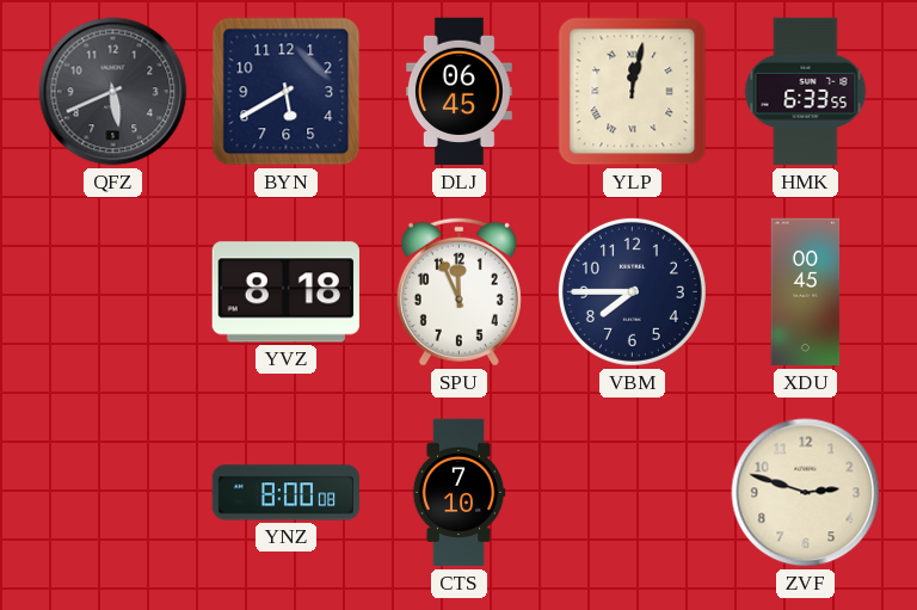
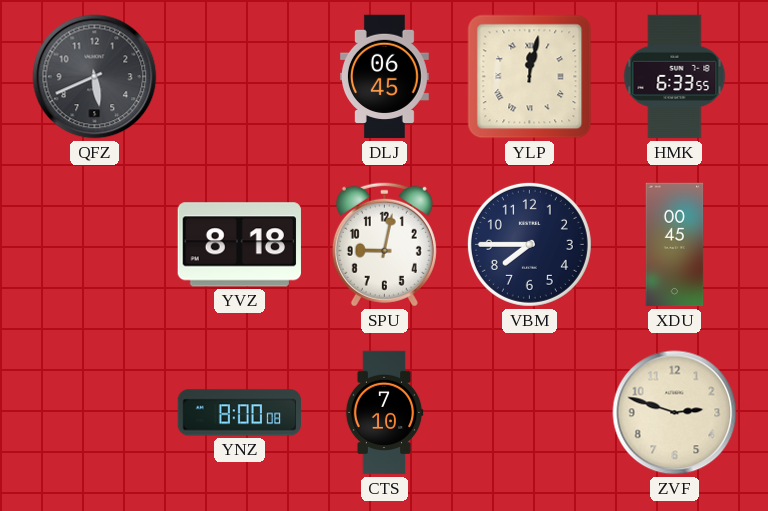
BYN: 5:40 -> none
SPU: 11:56 -> 9:02
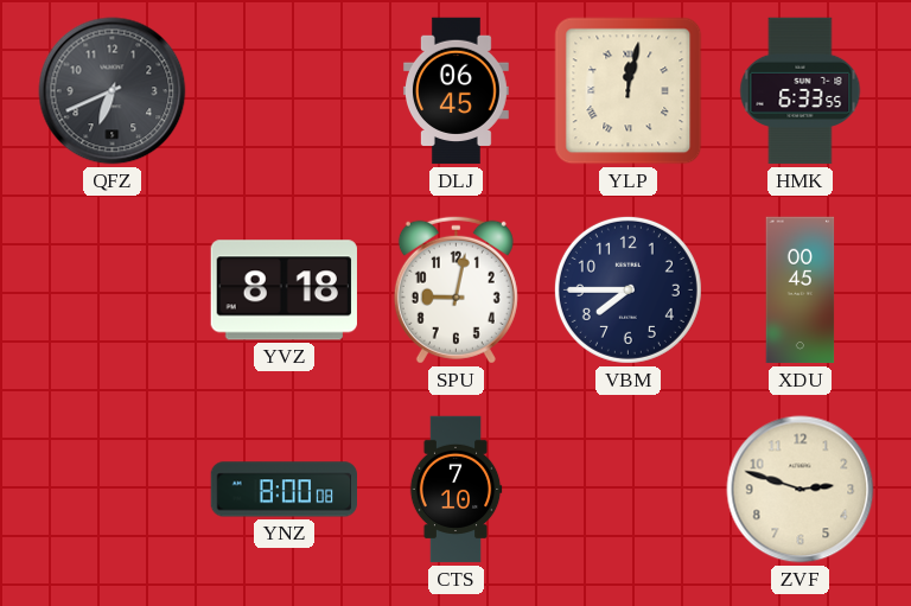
QFZ: 5:41 -> 6:41
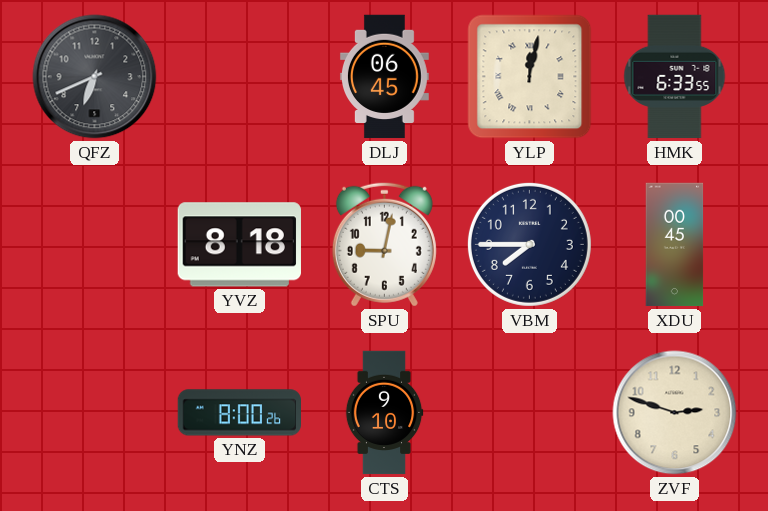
YNZ: 8:00:08 -> 8:00:26
CTS: 7:10 -> 9:10
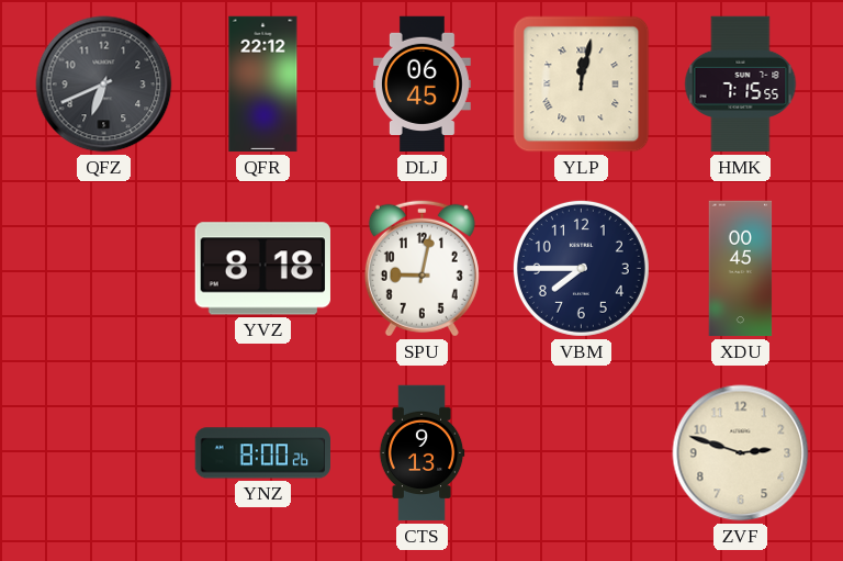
QFR: none -> 22:12
HMK: 6:33 -> 7:15
CTS: 9:10 -> 9:13
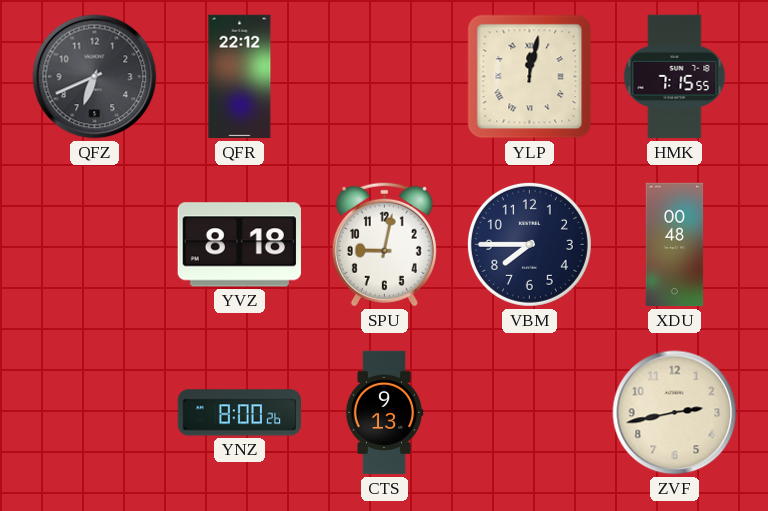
DLJ: 06:45 -> none
XDU: 00:45 -> 00:48
ZVF: 2:48 -> 2:43
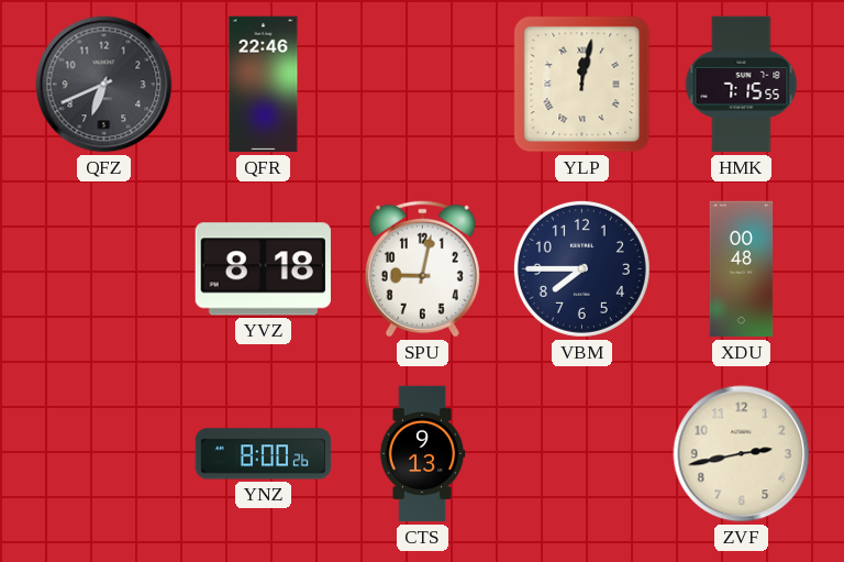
QFR: 22:12 -> 22:46
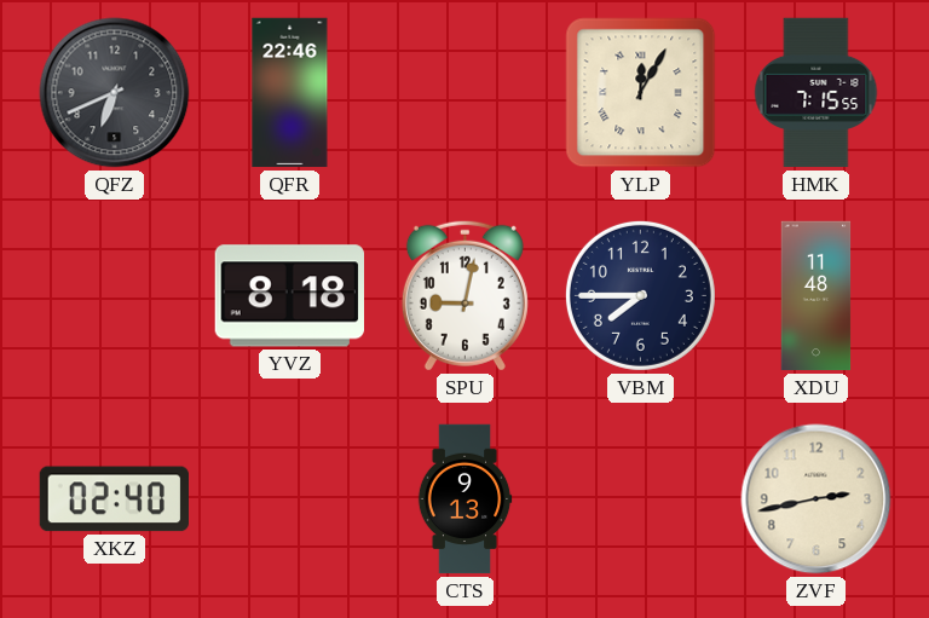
YLP: 12:02 -> 12:05
XDU: 00:48 -> 11:48
XKZ: none -> 02:40
YNZ: 8:00 -> none
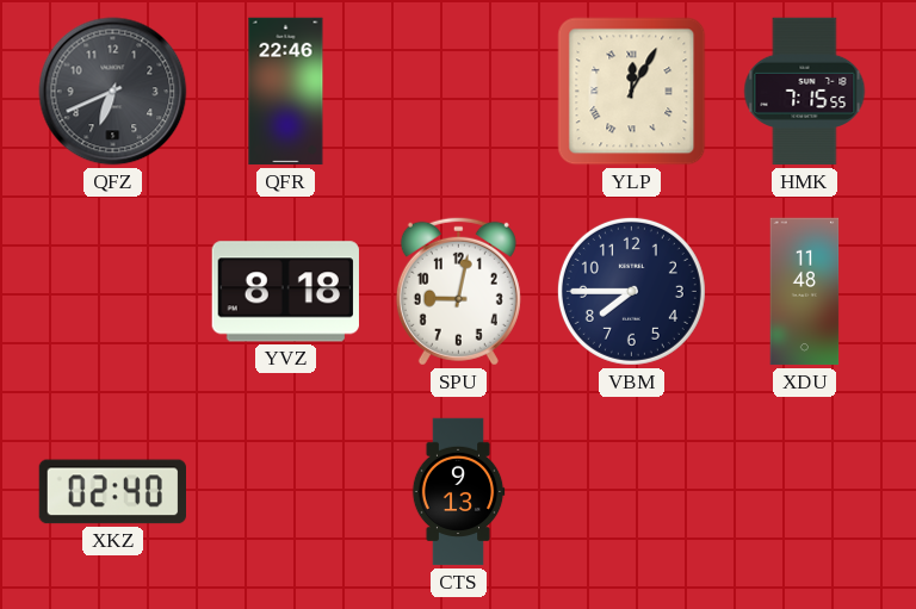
ZVF: 2:43 -> none
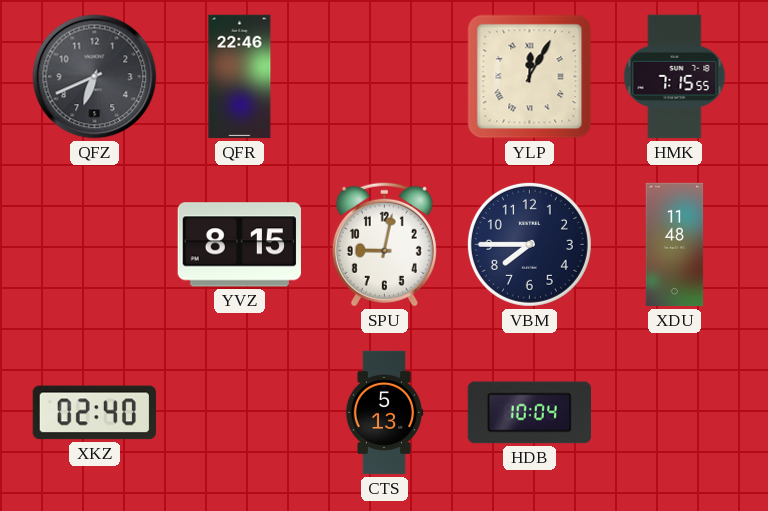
YVZ: 8:18 -> 8:15
CTS: 9:13 -> 5:13
HDB: none -> 10:04
